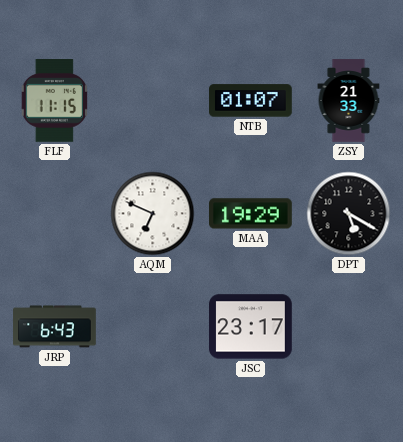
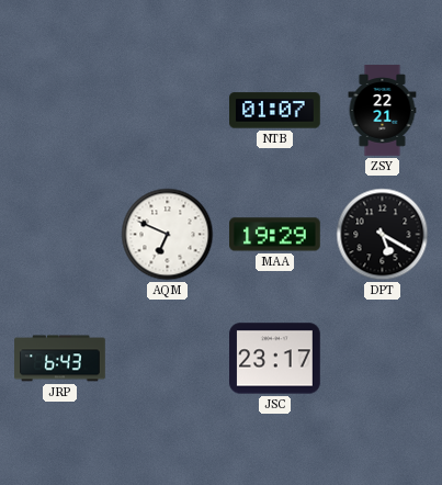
FLF: 11:15 -> none
ZSY: 21:33 -> 22:21
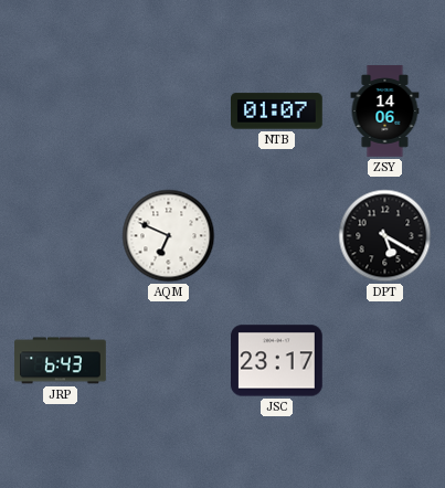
ZSY: 22:21 -> 14:06
MAA: 19:29 -> none
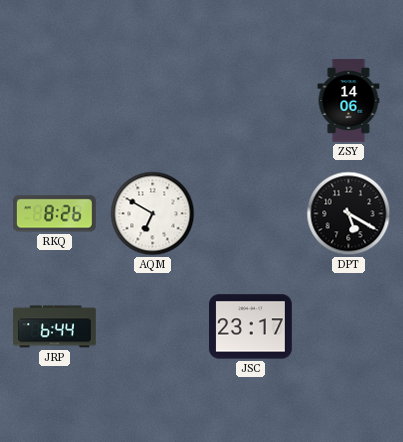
NTB: 01:07 -> none
RKQ: none -> 8:26
AQM: 6:49 -> 6:50
JRP: 6:43 -> 6:44
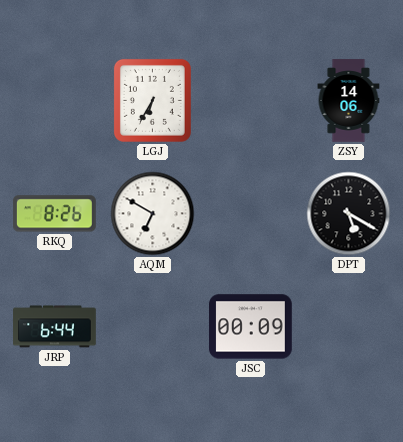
LGJ: none -> 6:35
JSC: 23:17 -> 00:09
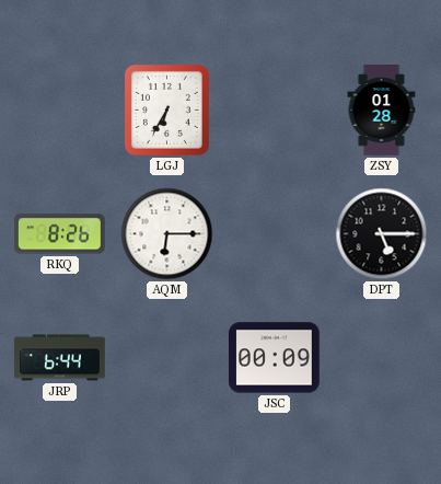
ZSY: 14:06 -> 01:28
AQM: 6:50 -> 6:15
DPT: 5:20 -> 5:15
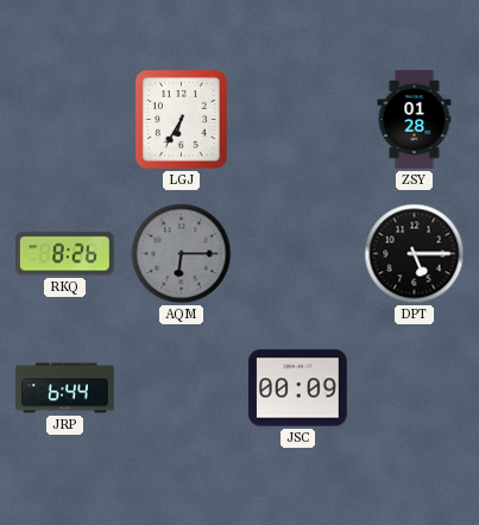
AQM dial: white -> grey
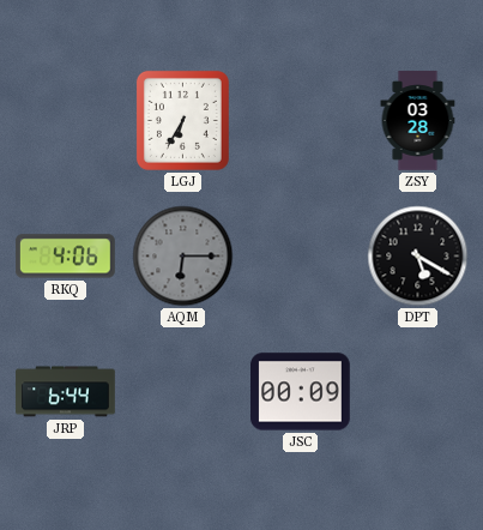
ZSY: 01:28 -> 03:28
RKQ: 8:26 -> 4:06
DPT: 5:15 -> 5:20
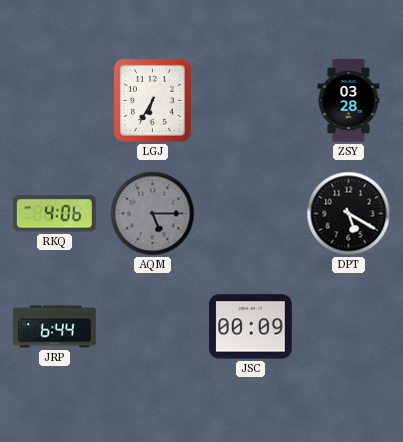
AQM: 6:15 -> 5:15
